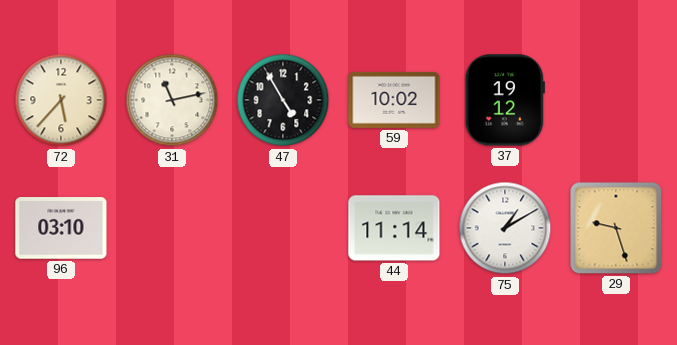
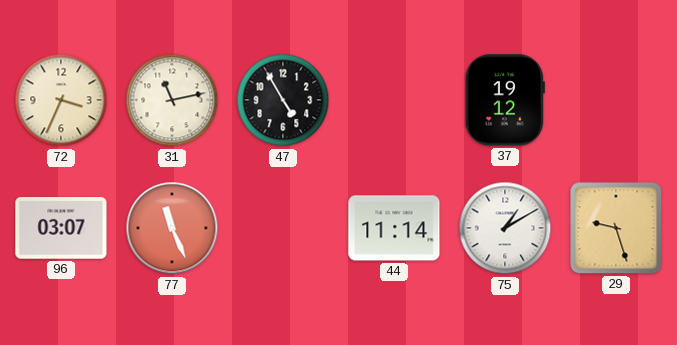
72: 5:37 -> 3:34
59: 10:02 -> none
96: 03:10 -> 03:07
77: none -> 11:26
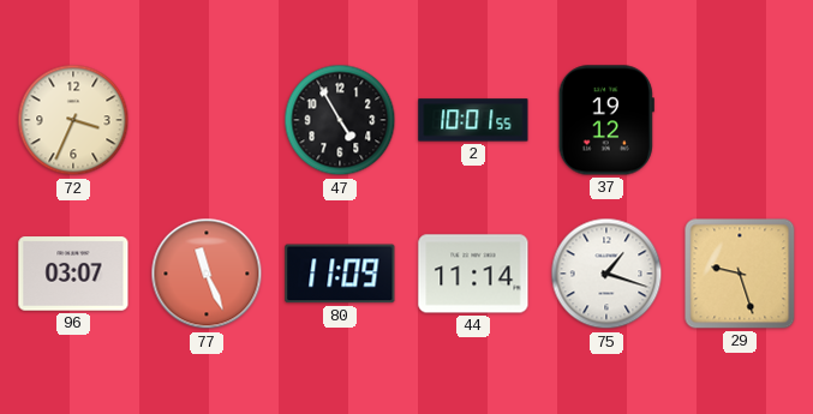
31: 11:13 -> none
2: none -> 10:01
80: none -> 11:09
75: 1:10 -> 1:18
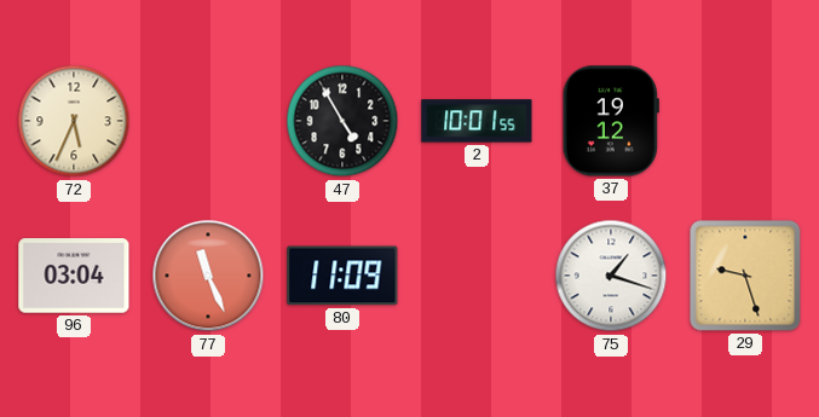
72: 3:34 -> 5:34
96: 03:07 -> 03:04
44: 11:14 -> none
